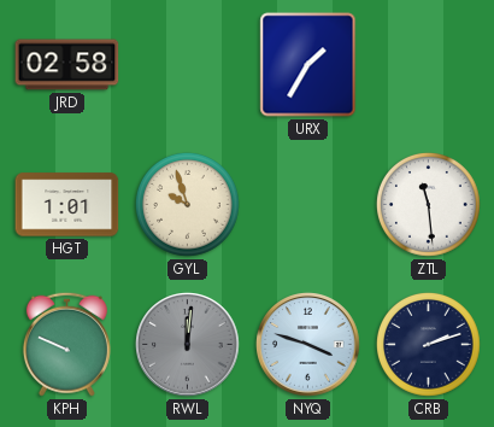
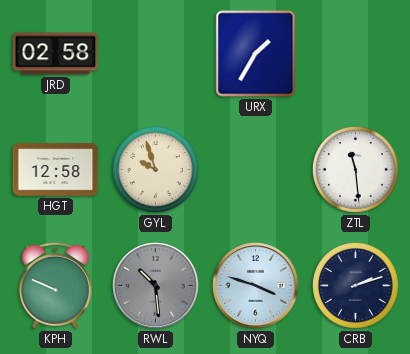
HGT: 1:01 -> 12:58
RWL: 12:01 -> 10:29
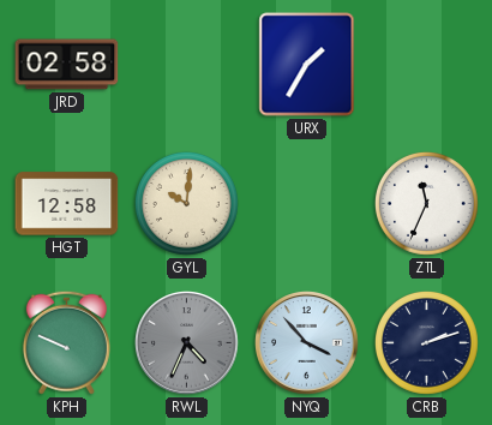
GYL: 9:57 -> 10:01
ZTL: 11:29 -> 11:34
RWL: 10:29 -> 4:34
NYQ: 3:48 -> 3:53
